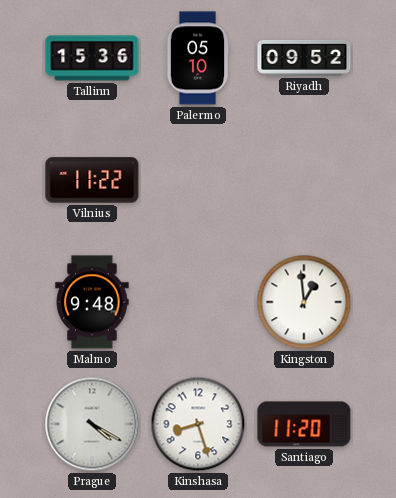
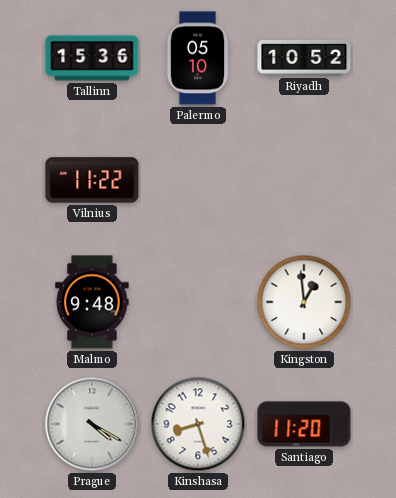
Riyadh: 09:52 -> 10:52
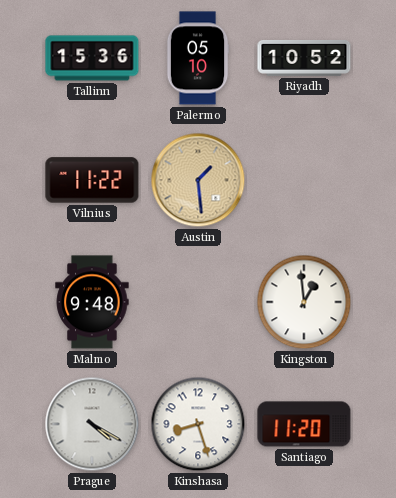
Austin: none -> 1:29
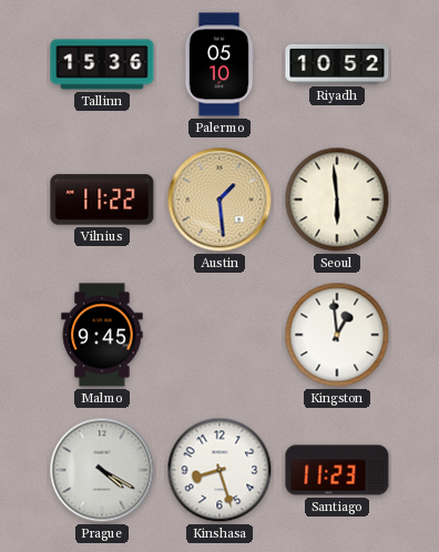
Seoul: none -> 5:59
Malmo: 9:48 -> 9:45
Santiago: 11:20 -> 11:23
